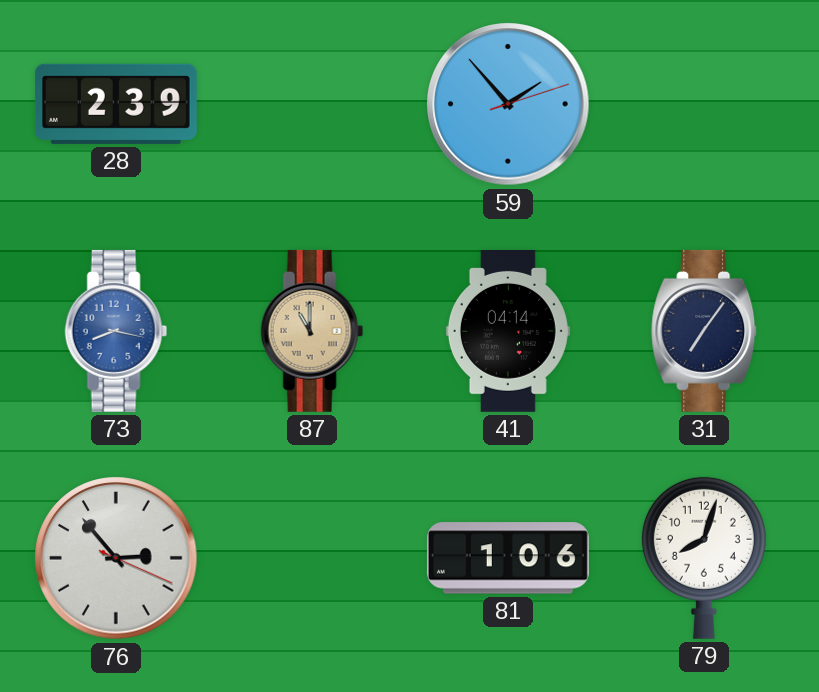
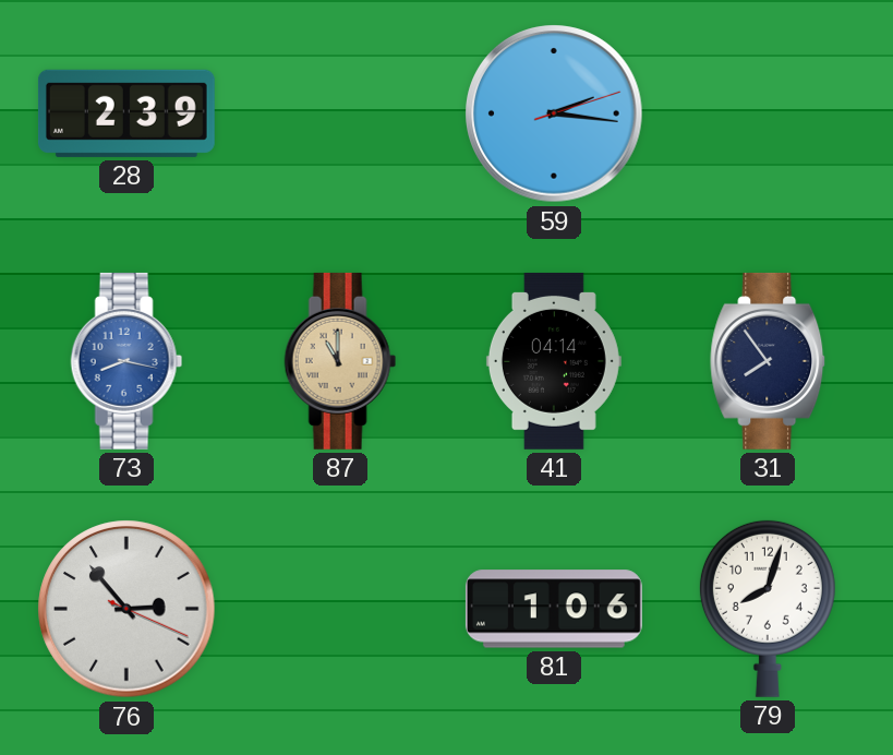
59: 1:53 -> 2:16
31: 7:06 -> 7:54
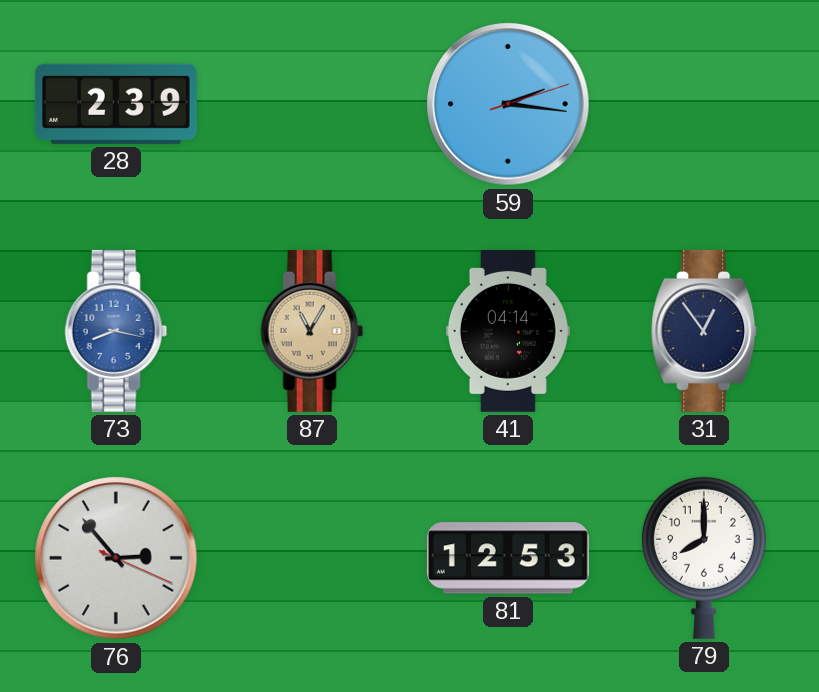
87: 11:00 -> 11:05
31: 7:54 -> 12:54
81: 1:06 -> 12:53
79: 8:03 -> 8:00
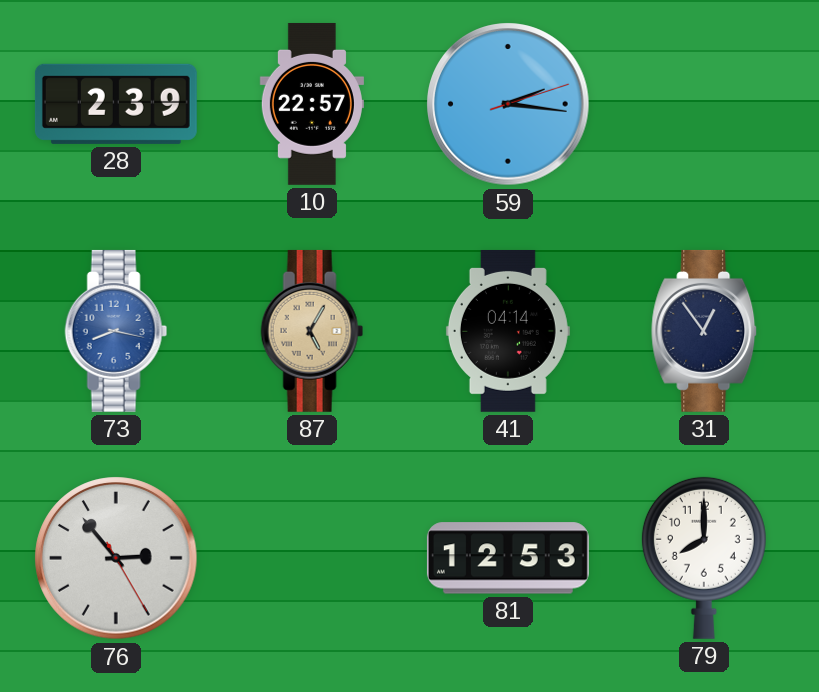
10: none -> 22:57
87: 11:05 -> 5:05
76: 2:53:19 -> 2:53:25
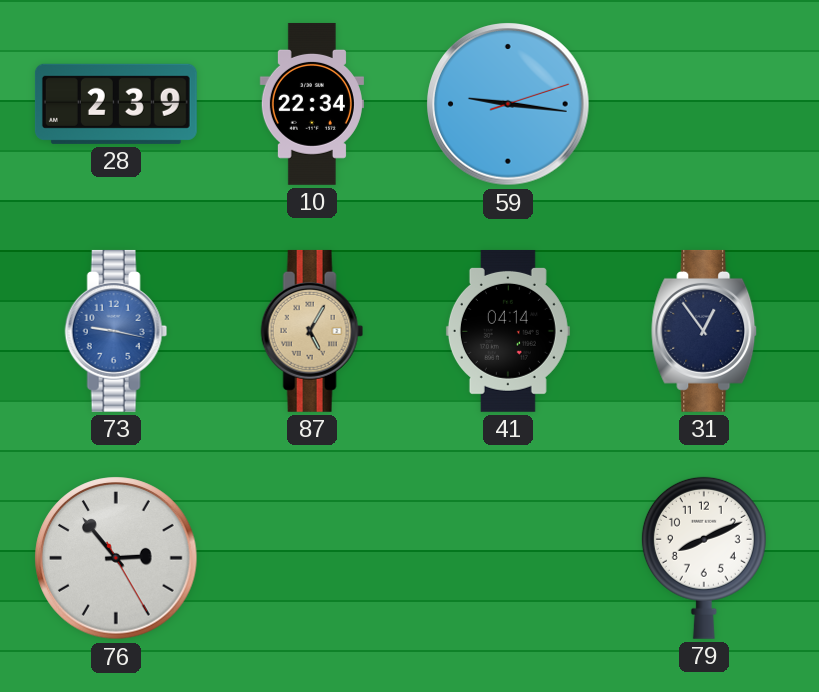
10: 22:57 -> 22:34
59: 2:16 -> 9:16
73: 8:17 -> 9:17
81: 12:53 -> none
79: 8:00 -> 8:11
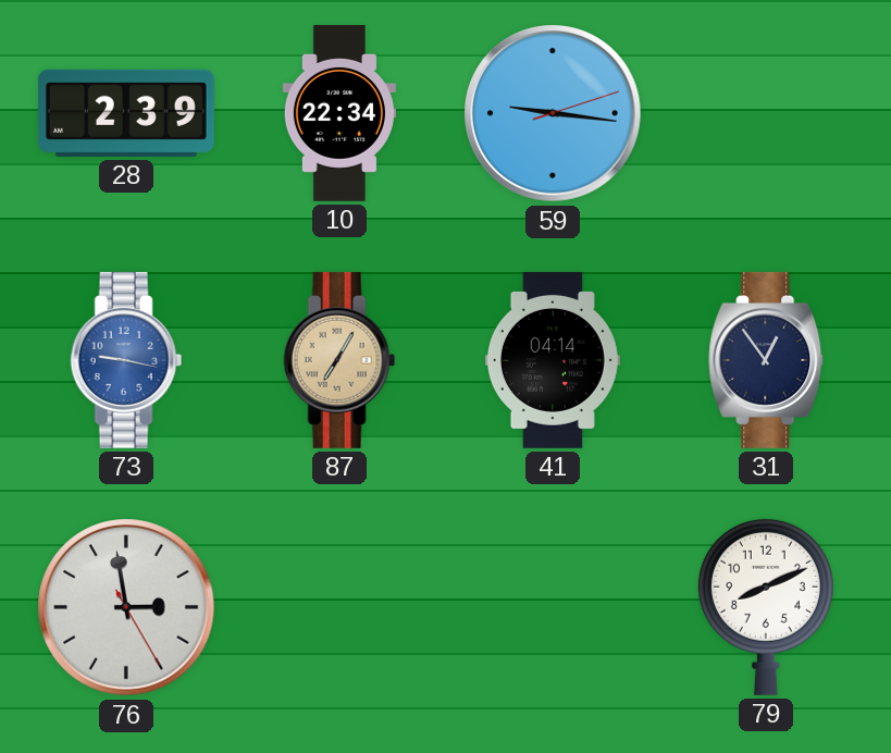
87: 5:05 -> 7:05
76: 2:53 -> 2:58
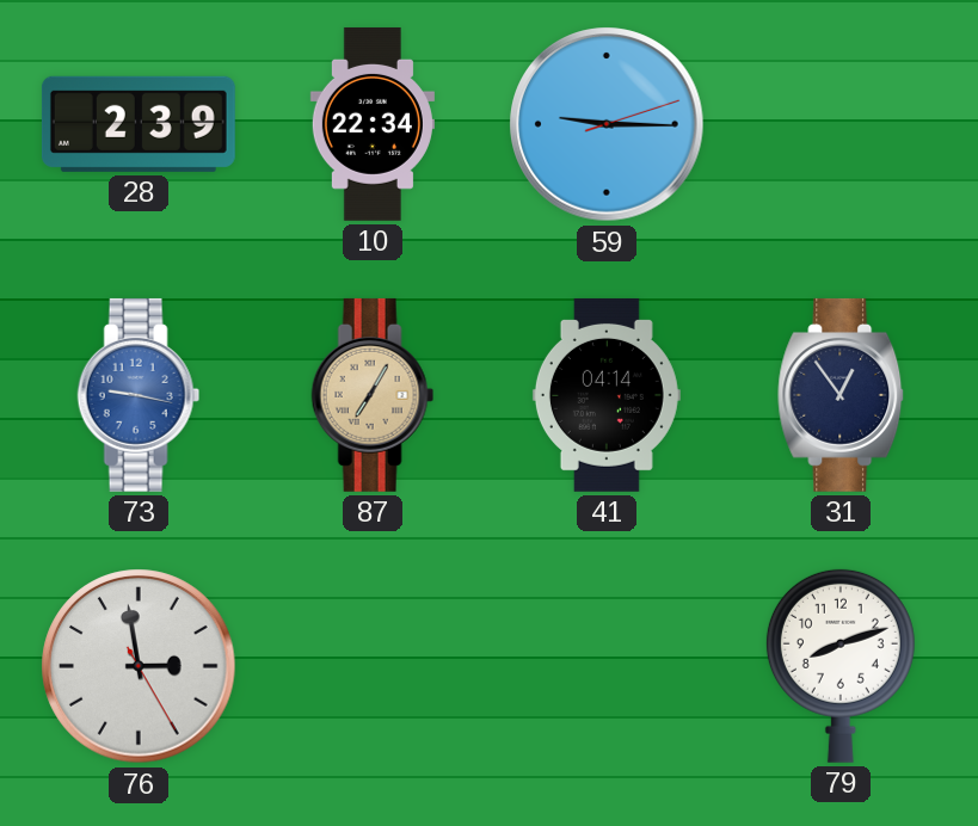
59: 9:16 -> 9:15
79: 8:11 -> 8:12
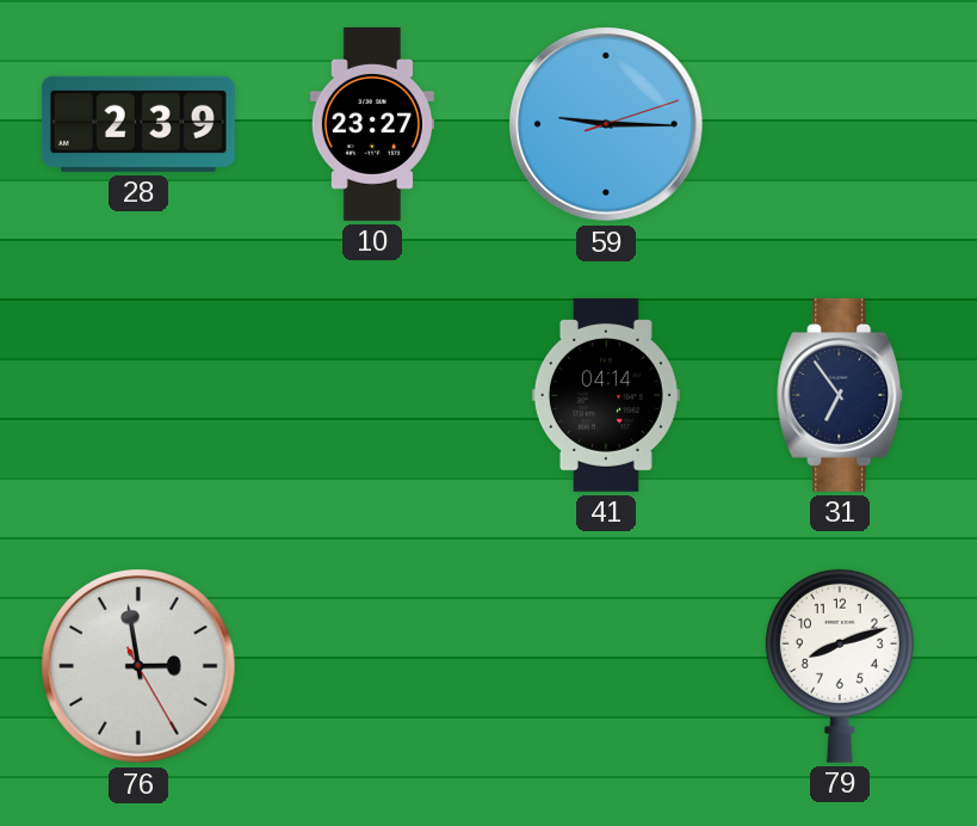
10: 22:34 -> 23:27
73: 9:17 -> none
87: 7:05 -> none
31: 12:54 -> 6:54
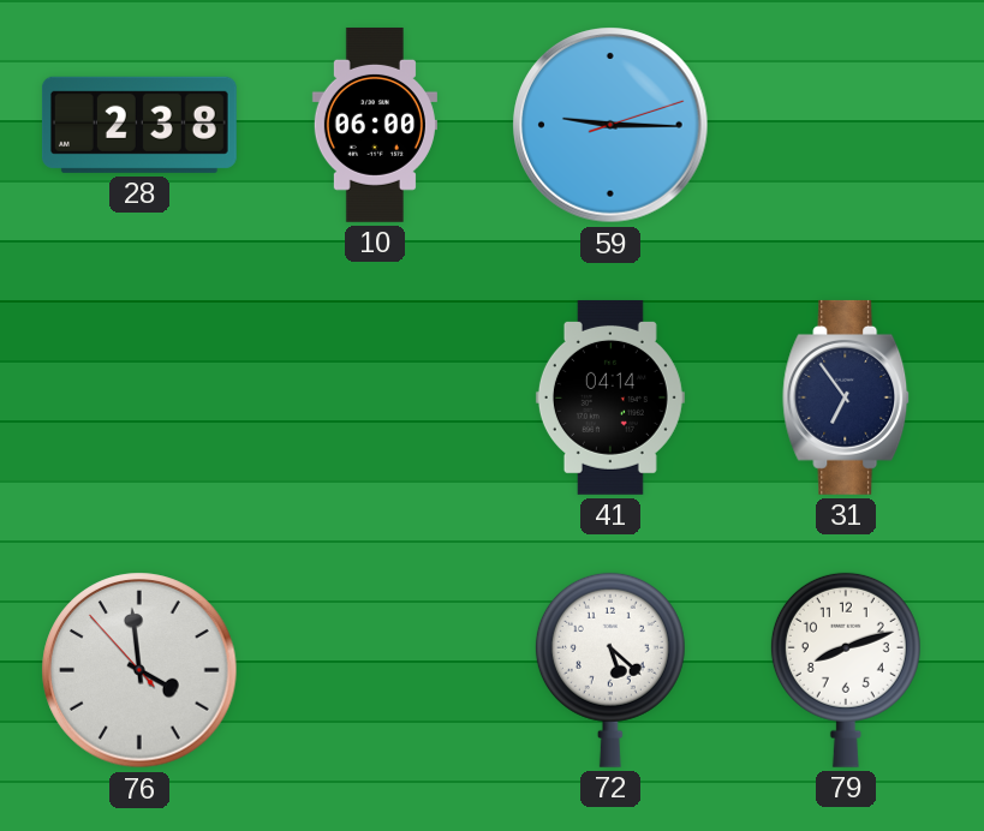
28: 2:39 -> 2:38
10: 23:27 -> 06:00
76: 2:58 -> 3:58
72: none -> 5:22
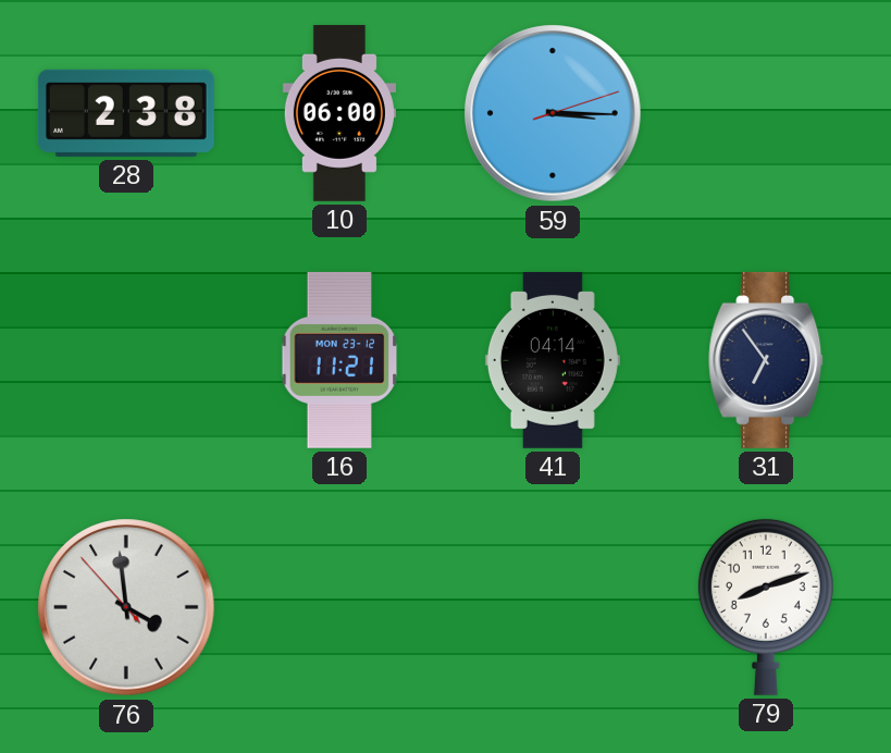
59: 9:15 -> 3:15
16: none -> 11:21
72: 5:22 -> none
